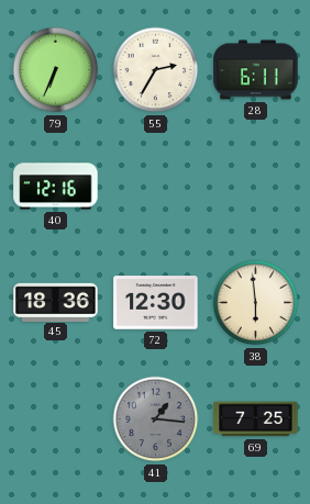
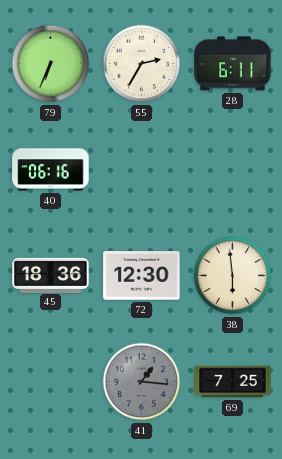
40: 12:16 -> 06:16
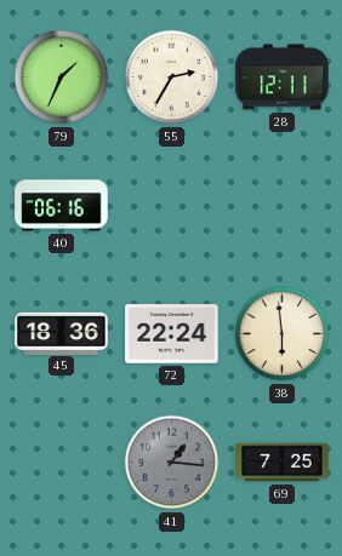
79: 6:34 -> 1:34
28: 6:11 -> 12:11
72: 12:30 -> 22:24
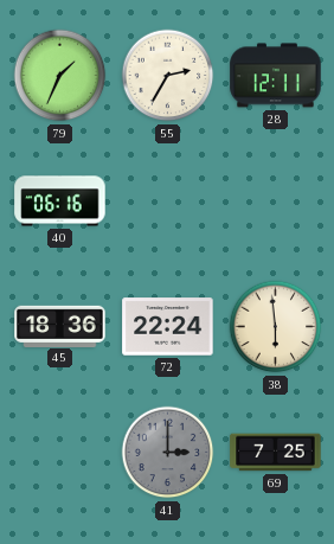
41: 1:16 -> 3:00
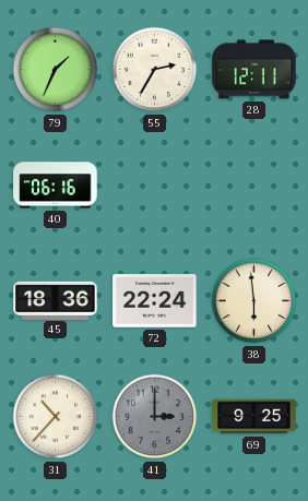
31: none -> 10:37
69: 7:25 -> 9:25
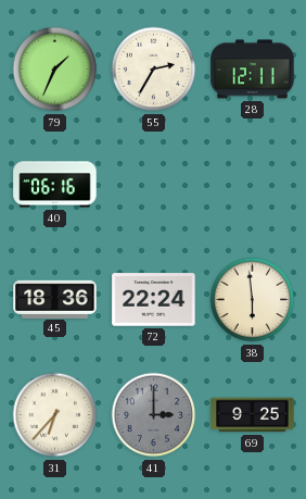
31: 10:37 -> 6:37
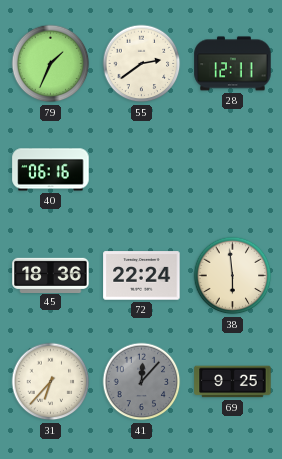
55: 2:35 -> 2:39
41: 3:00 -> 12:07
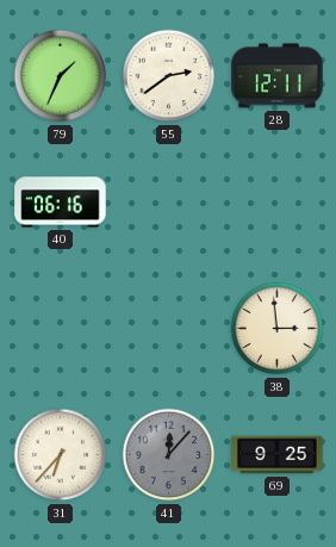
45: 18:36 -> none
72: 22:24 -> none
38: 5:59 -> 2:59
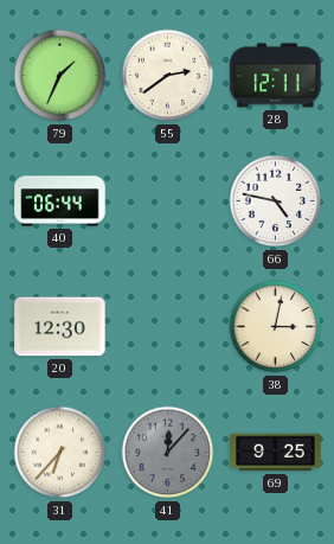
40: 06:16 -> 06:44
66: none -> 4:47
20: none -> 12:30
38: 2:59 -> 3:02
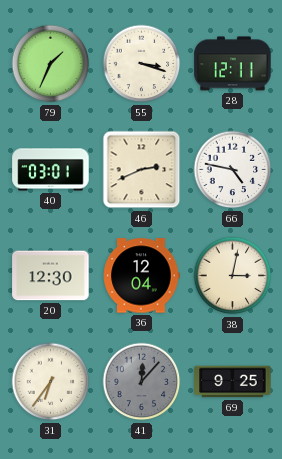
55: 2:39 -> 3:18
40: 06:44 -> 03:01
46: none -> 2:41
36: none -> 12:04
31: 6:37 -> 6:36
